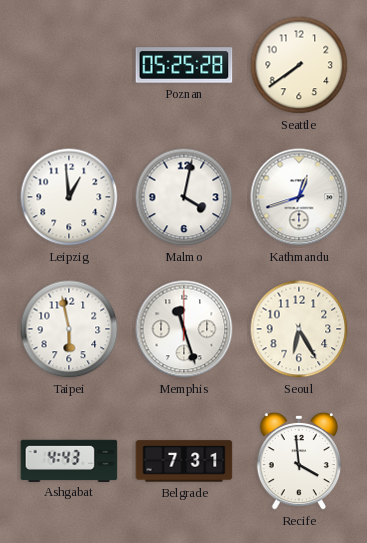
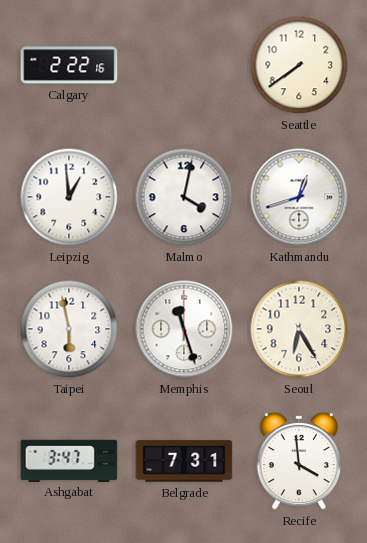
Calgary: none -> 2:22
Poznan: 05:25 -> none
Ashgabat: 4:43 -> 3:47
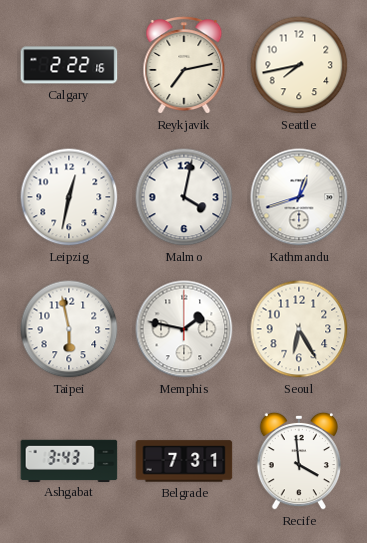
Reykjavik: none -> 7:13
Seattle: 7:39 -> 7:43
Leipzig: 12:59 -> 12:32
Memphis: 11:27 -> 1:47
Ashgabat: 3:47 -> 3:43
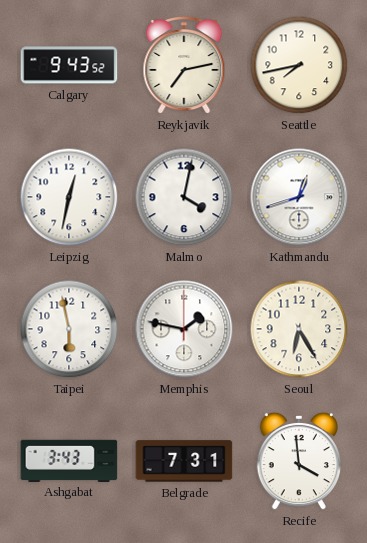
Calgary: 2:22 -> 9:43
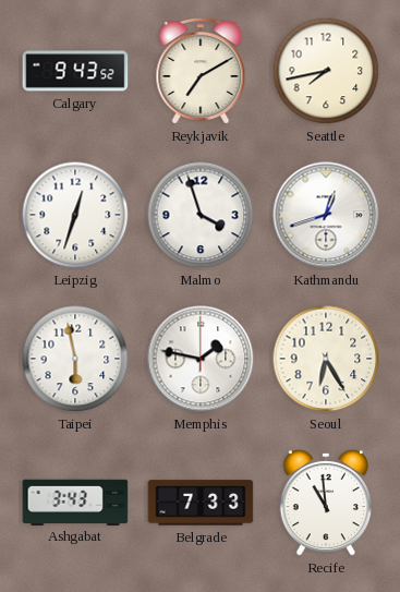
Reykjavik: 7:13 -> 7:10
Leipzig: 12:32 -> 12:33
Malmo: 4:02 -> 3:57
Belgrade: 7:31 -> 7:33
Recife: 3:59 -> 10:59
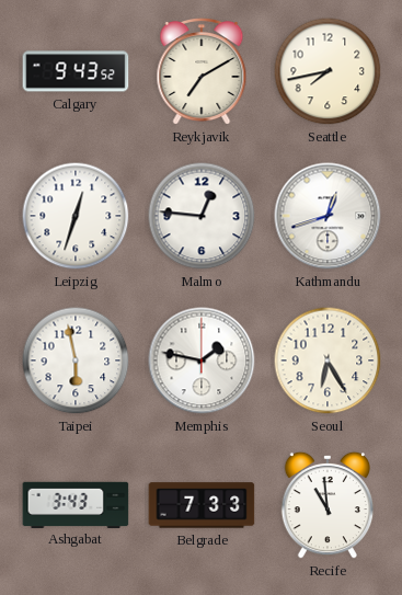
Malmo: 3:57 -> 12:46
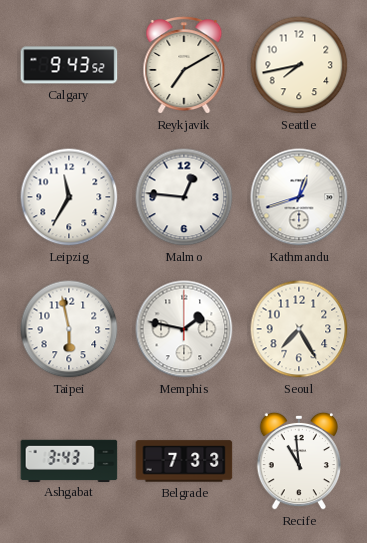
Leipzig: 12:33 -> 11:35
Seoul: 6:25 -> 7:25
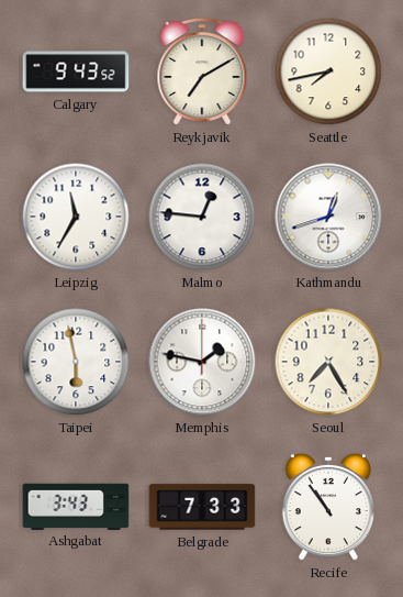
Recife: 10:59 -> 10:54
